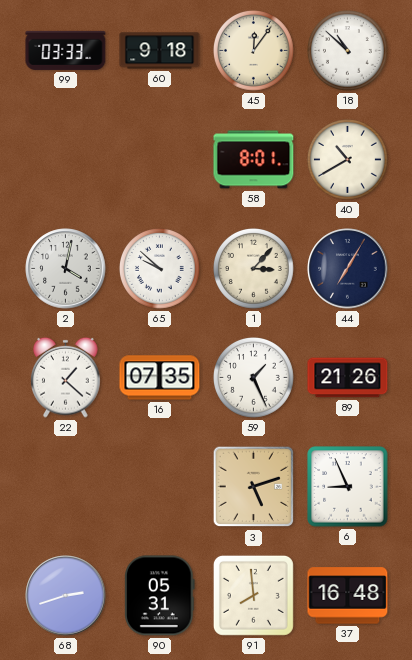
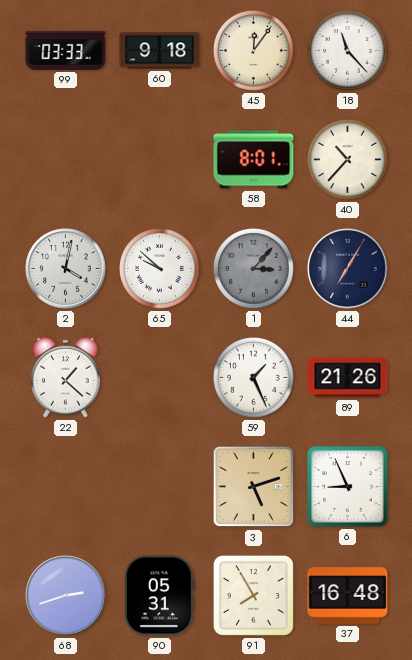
18: 10:52 -> 11:23
40: 10:40 -> 10:37
1 dial: cream -> grey
16: 07:35 -> none
91: 7:59 -> 7:55
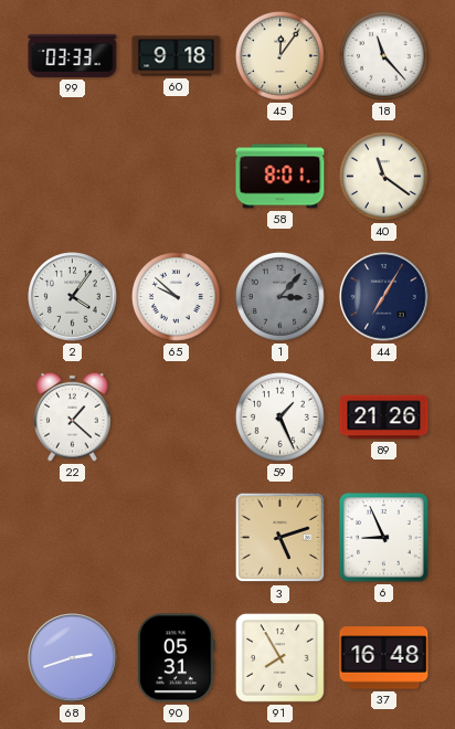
40: 10:37 -> 11:21
2: 4:02 -> 4:06
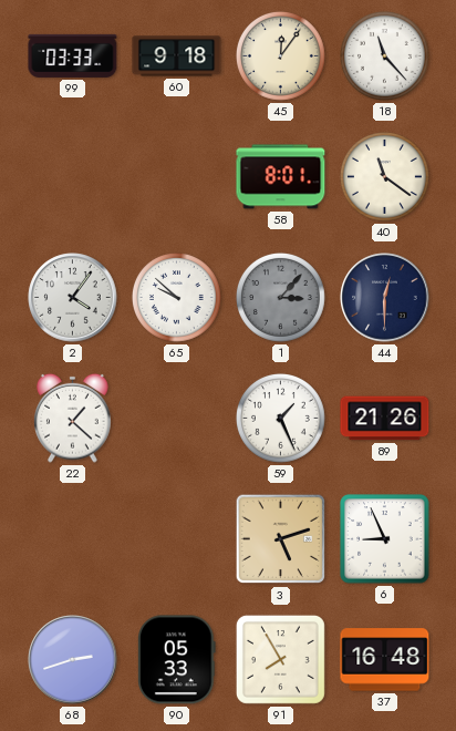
44: 7:05 -> 12:30
90: 05:31 -> 05:33
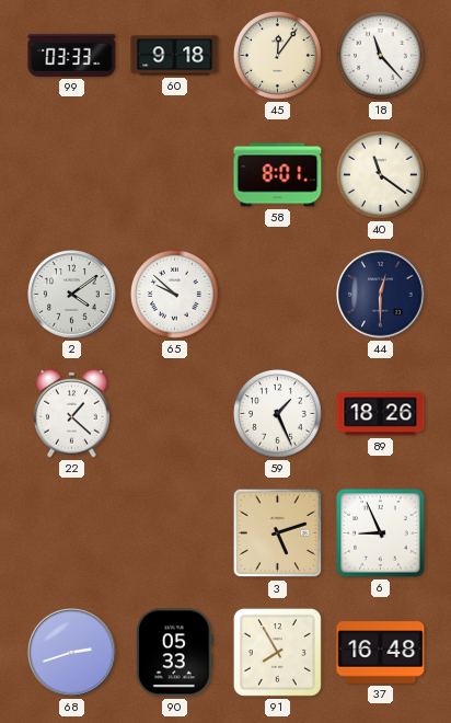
2: 4:06 -> 4:09
1: 3:07 -> none
89: 21:26 -> 18:26
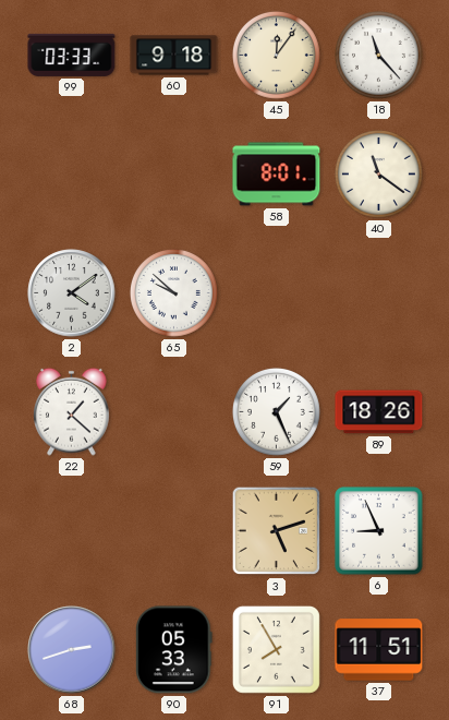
44: 12:30 -> none
37: 16:48 -> 11:51
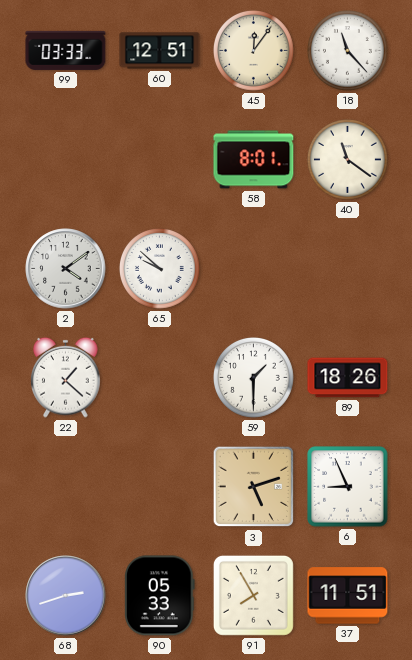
60: 9:18 -> 12:51
59: 1:26 -> 1:30
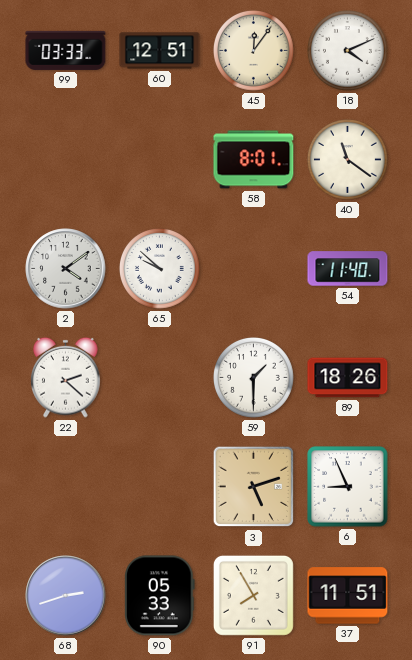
18: 11:23 -> 4:11
54: none -> 11:40
22: 1:22 -> 2:22
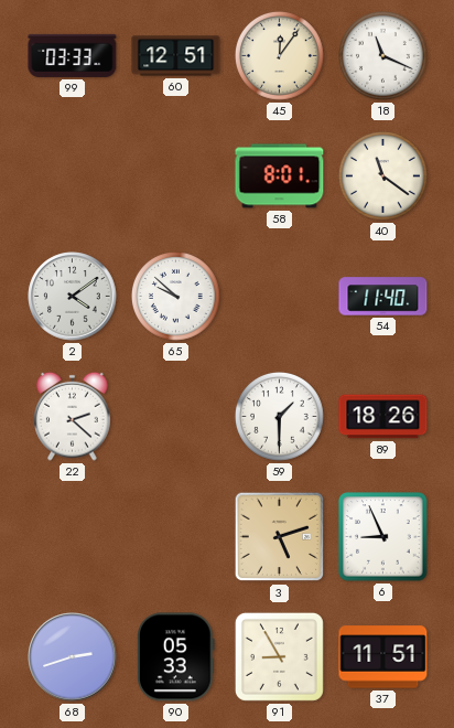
18: 4:11 -> 11:19
91: 7:55 -> 8:55
